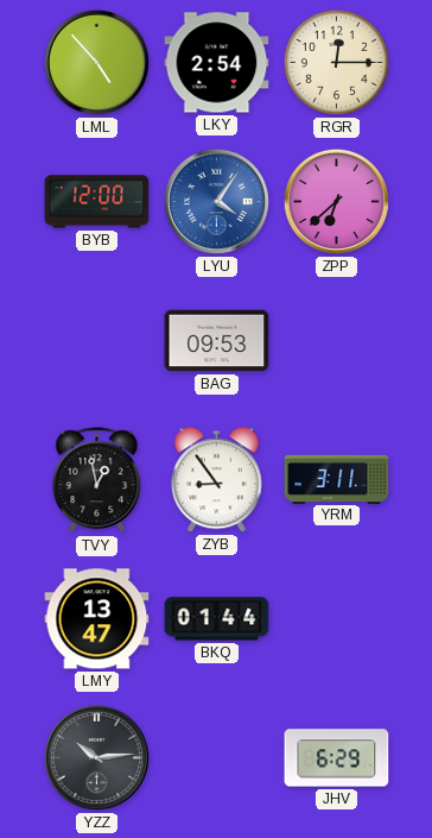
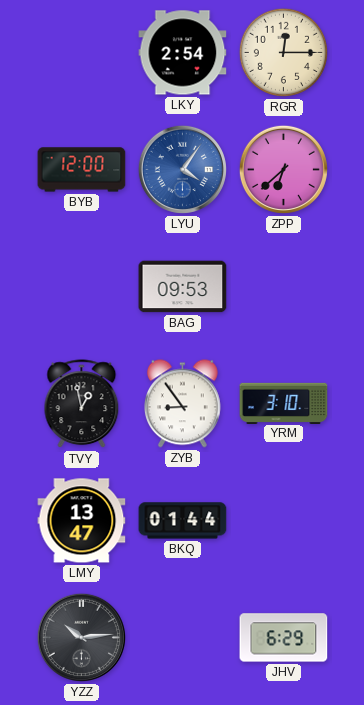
LML: 4:53 -> none
YRM: 3:11 -> 3:10
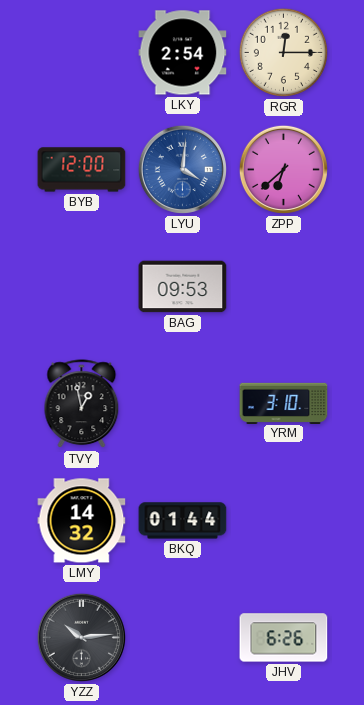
LYU: 4:06 -> 4:01
ZYB: 8:54 -> none
LMY: 13:47 -> 14:32
JHV: 6:29 -> 6:26
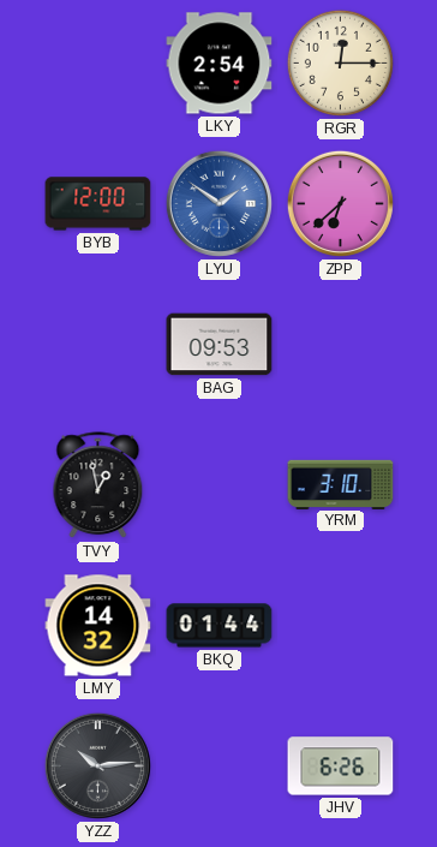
LYU: 4:01 -> 1:51
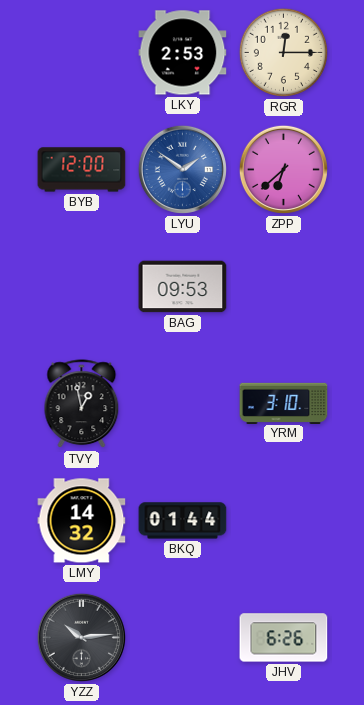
LKY: 2:54 -> 2:53
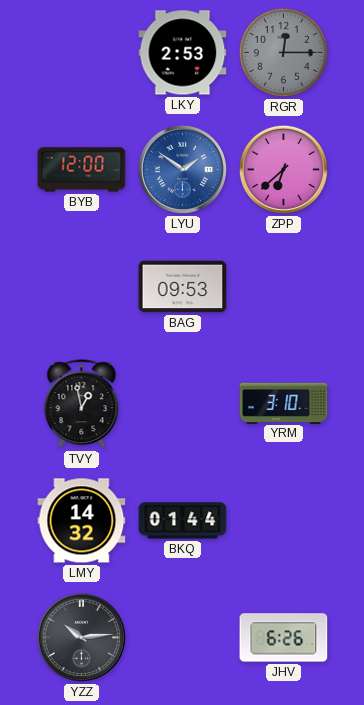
RGR dial: cream -> grey
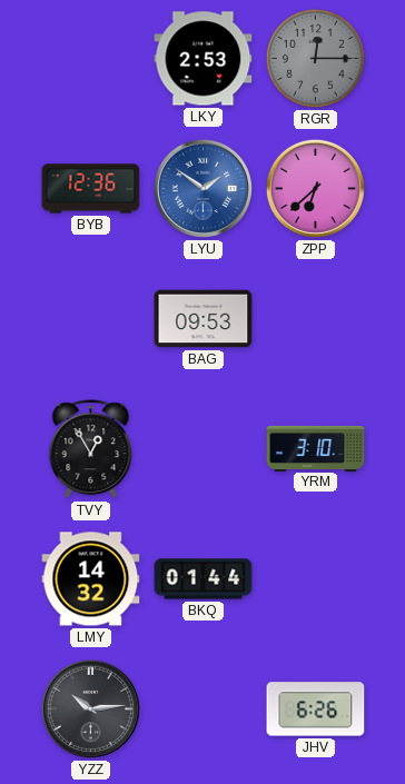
BYB: 12:00 -> 12:36
TVY: 12:58 -> 12:55
